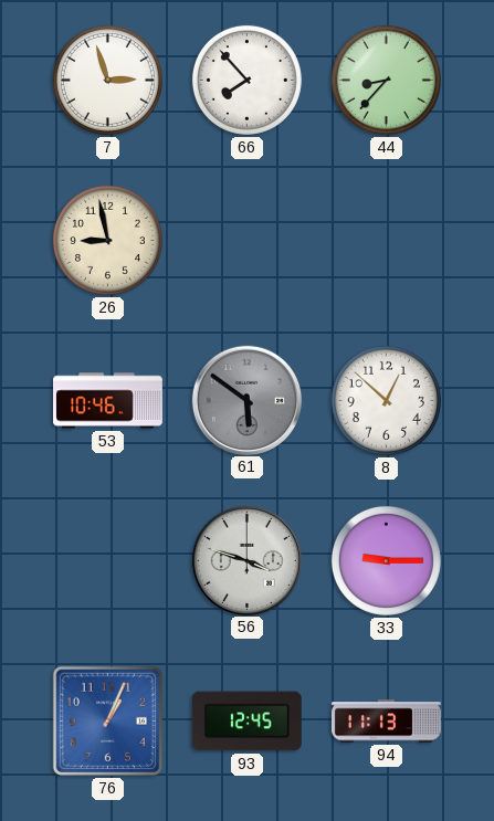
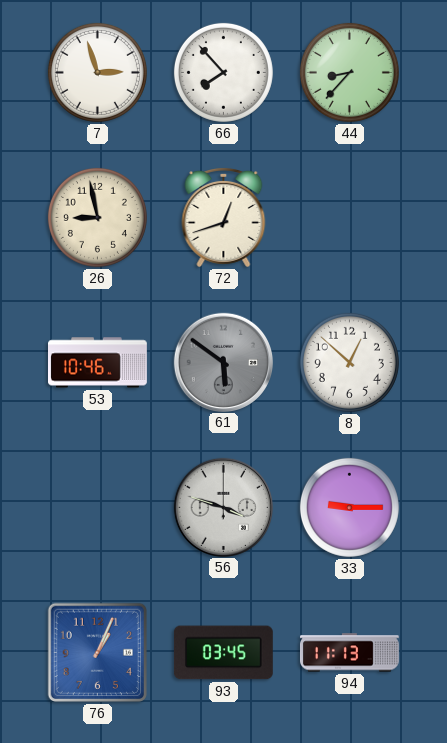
72: none -> 12:42
93: 12:45 -> 03:45
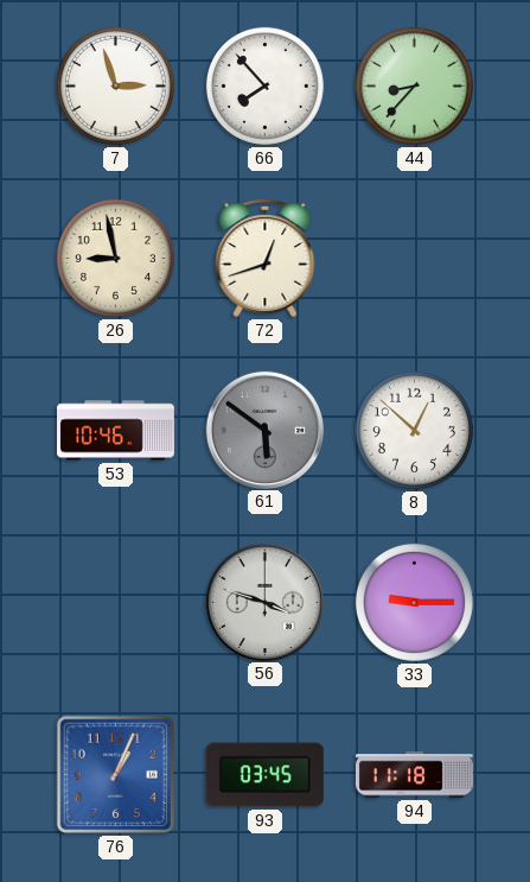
94: 11:13 -> 11:18
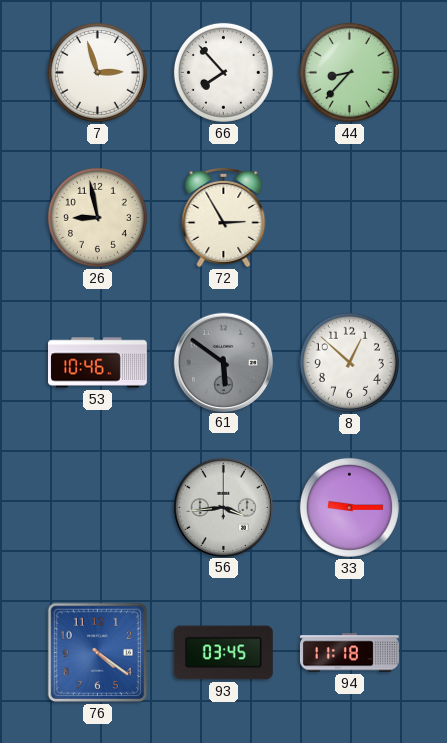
72: 12:42 -> 2:55
56: 3:48 -> 3:44
76: 1:04 -> 4:21
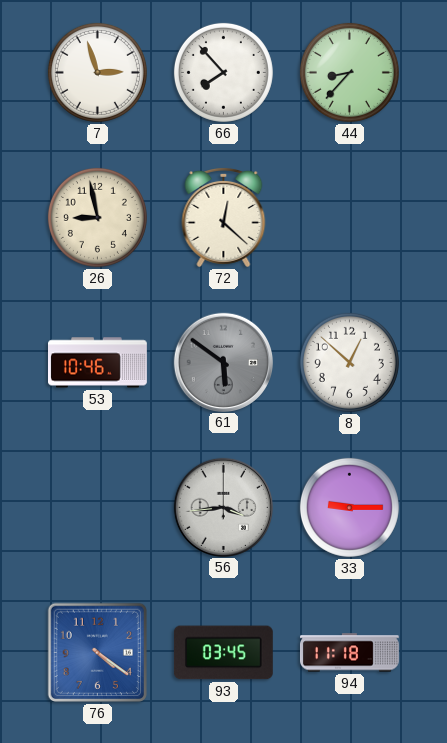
72: 2:55 -> 12:22
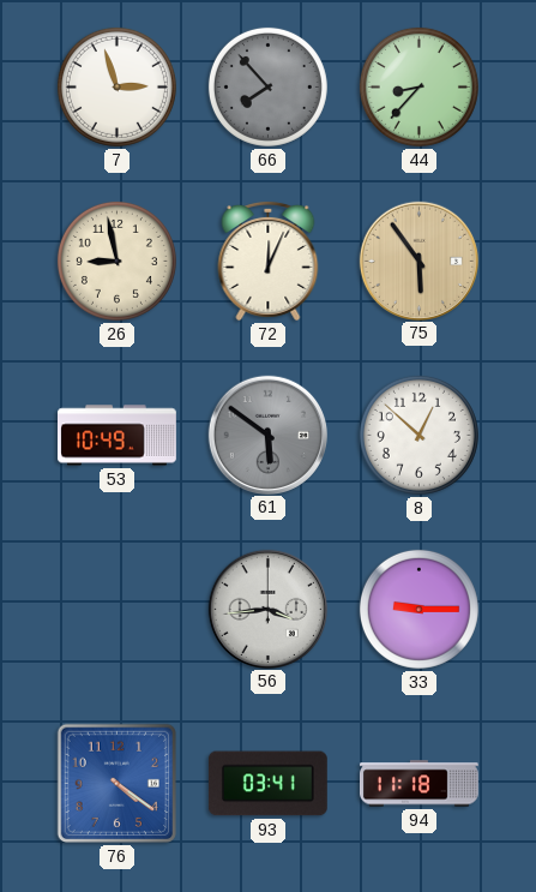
66 dial: white -> grey
72: 12:22 -> 12:04
75: none -> 5:54
53: 10:46 -> 10:49
93: 03:45 -> 03:41
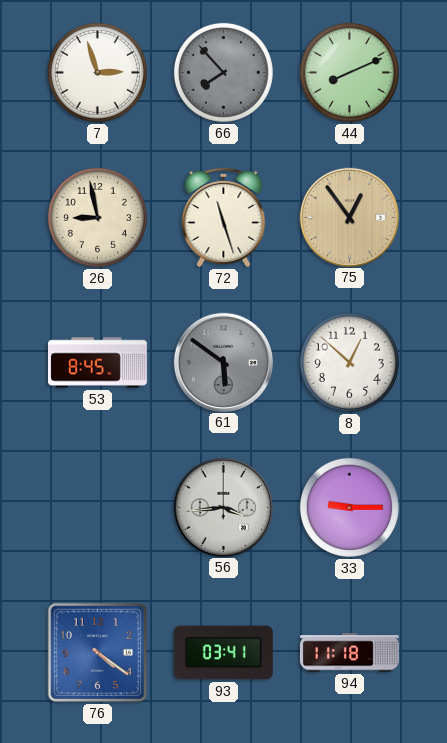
44: 8:37 -> 8:11
72: 12:04 -> 11:27
75: 5:54 -> 12:54
53: 10:49 -> 8:45
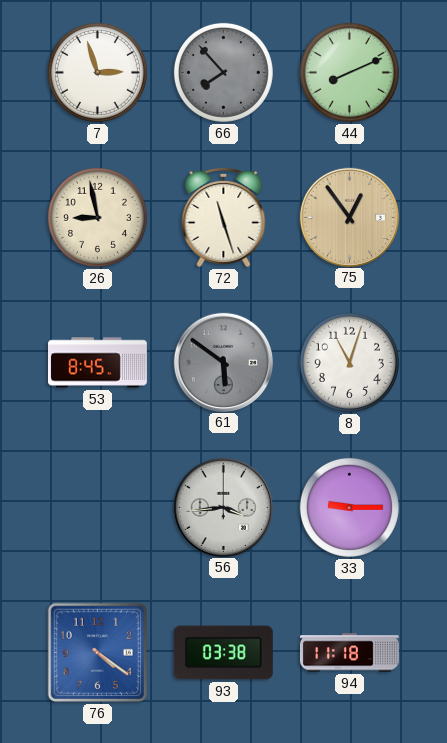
8: 12:52 -> 11:03
93: 03:41 -> 03:38
